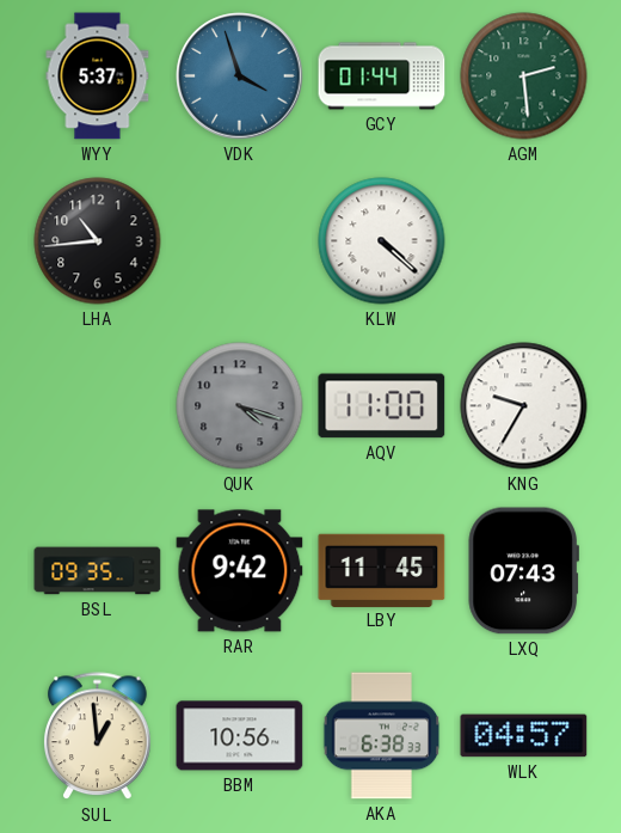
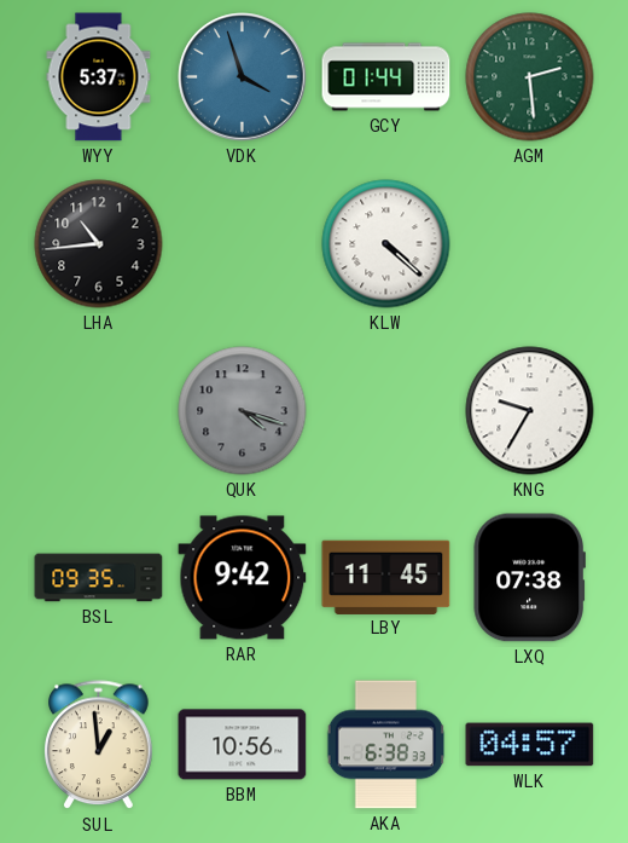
AQV: 11:00 -> none
LXQ: 07:43 -> 07:38
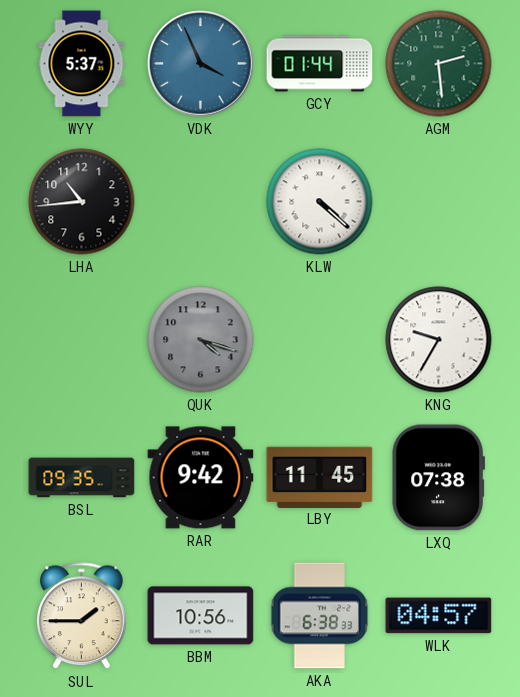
VDK: 3:57 -> 3:56
SUL: 12:59 -> 1:45
